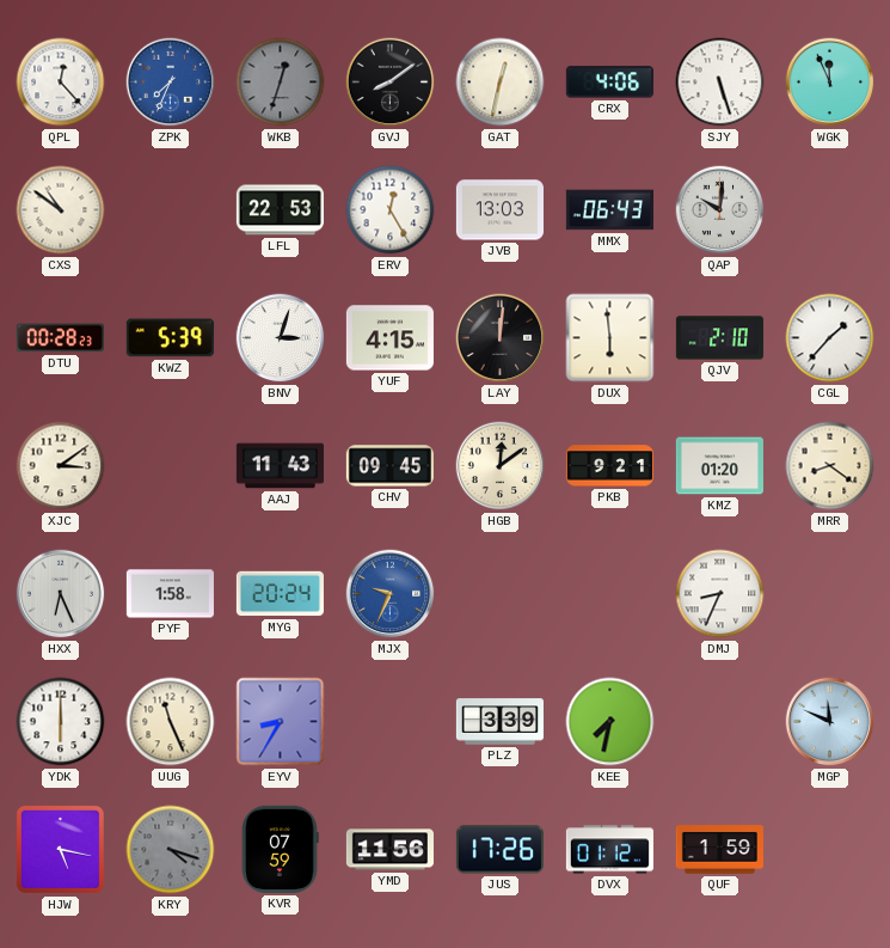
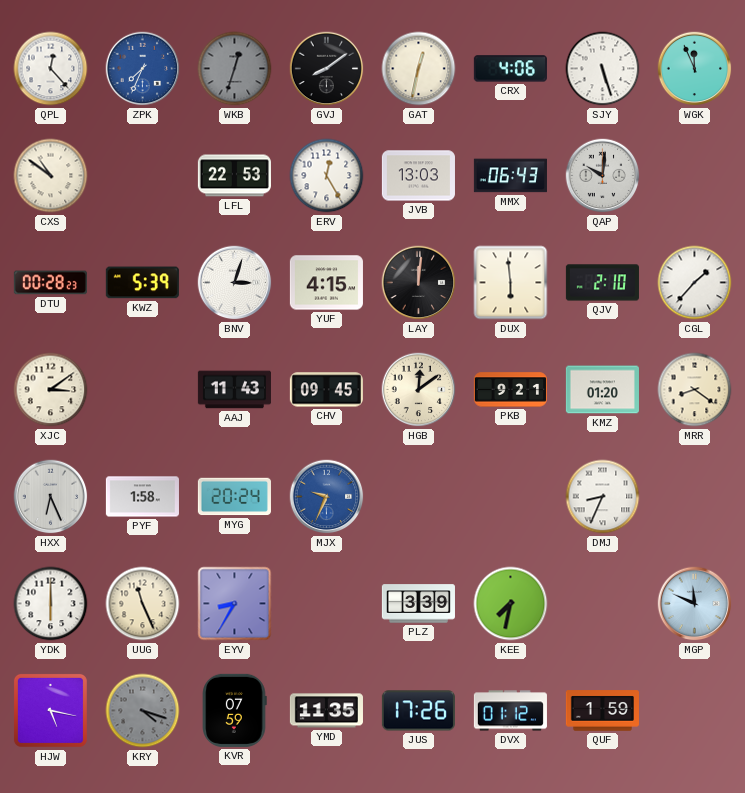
YMD: 11:56 -> 11:35
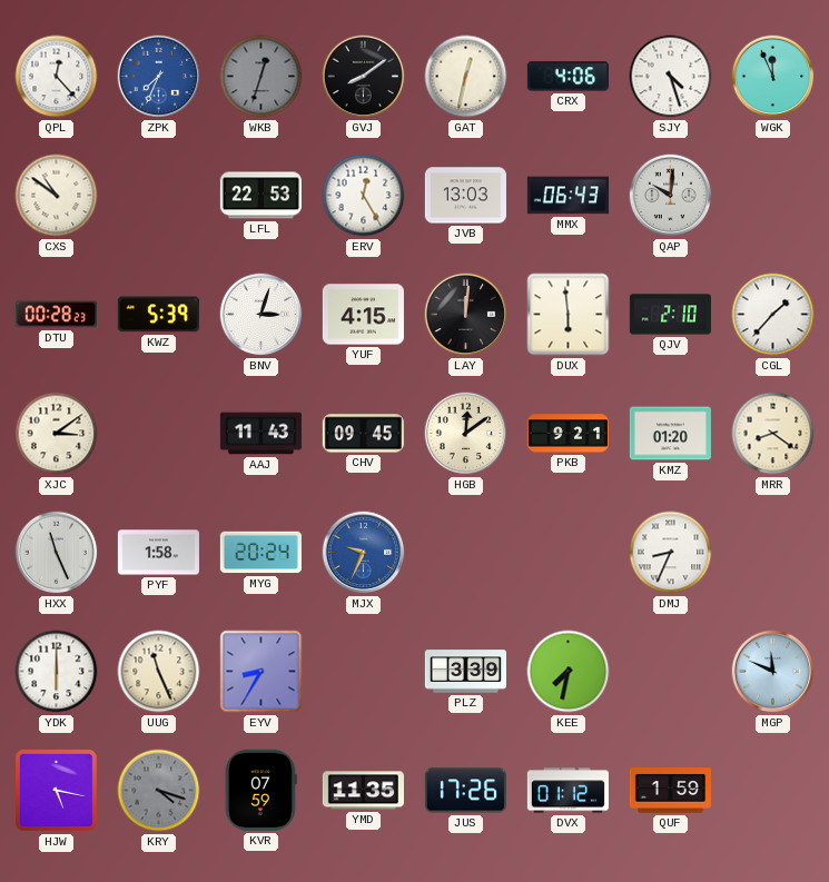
SJY: 5:27 -> 4:27
HXX: 6:26 -> 11:26
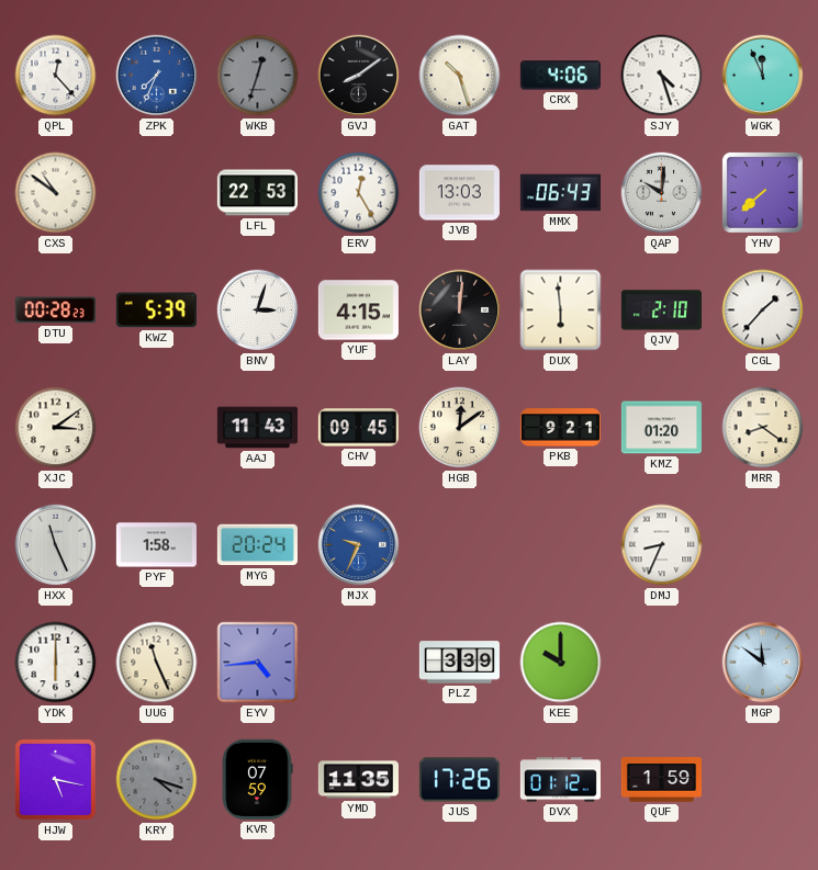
GAT: 12:32 -> 10:27
YHV: none -> 7:38
EYV: 8:35 -> 4:44
KEE: 7:32 -> 10:00
MGP: 11:49 -> 11:51
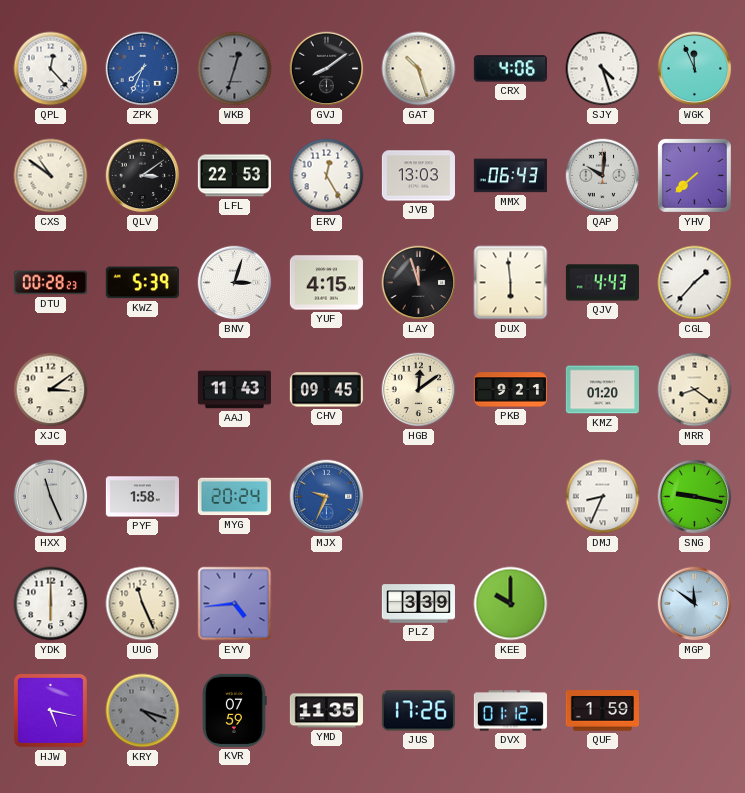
QLV: none -> 3:09
LAY: 12:01 -> 11:57
QJV: 2:10 -> 4:43
SNG: none -> 9:17
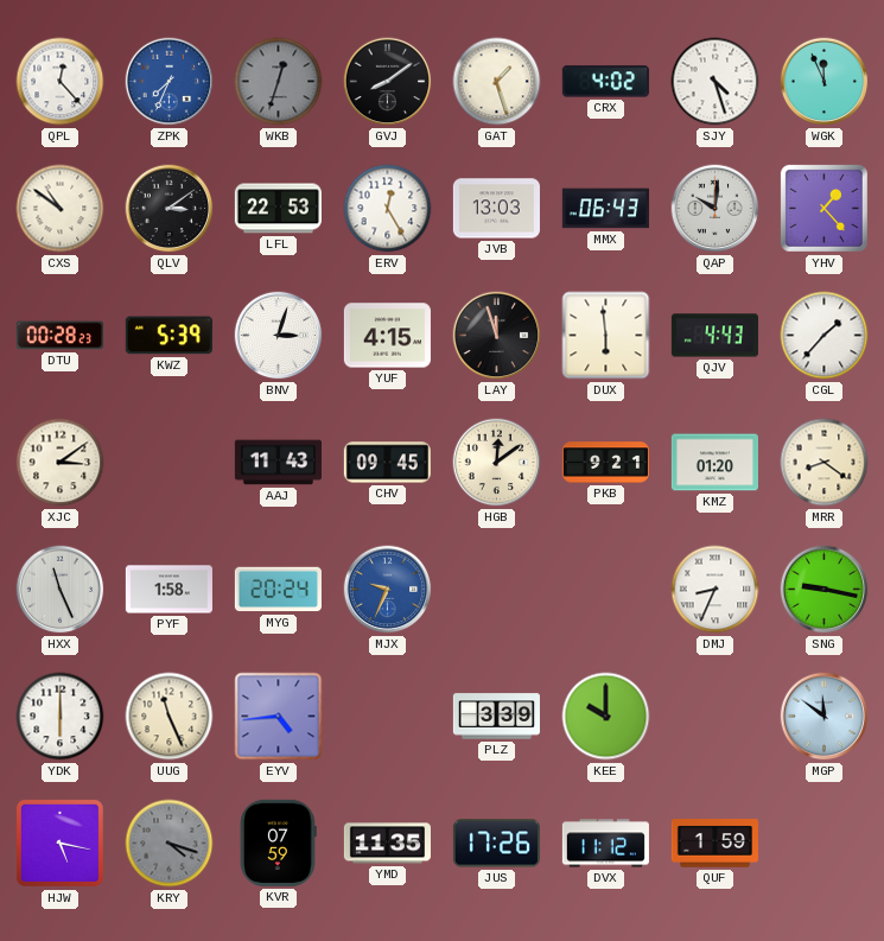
GAT: 10:27 -> 1:27
CRX: 4:06 -> 4:02
YHV: 7:38 -> 1:23
DVX: 01:12 -> 11:12
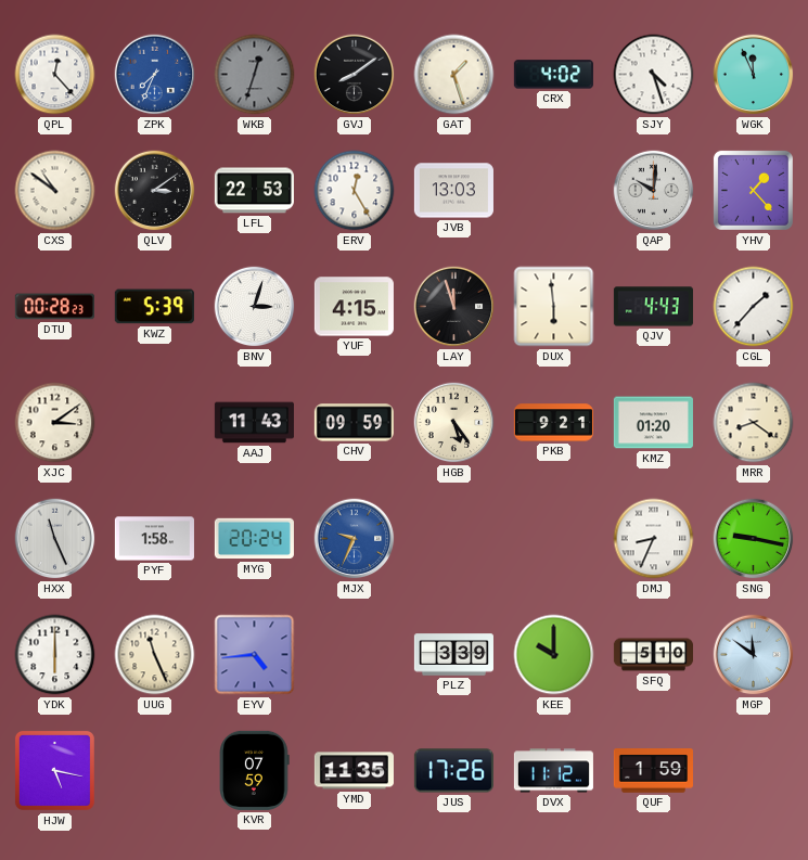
MMX: 06:43 -> none
CHV: 09:45 -> 09:59
HGB: 12:09 -> 5:24
SFQ: none -> 5:10
KRY: 4:18 -> none
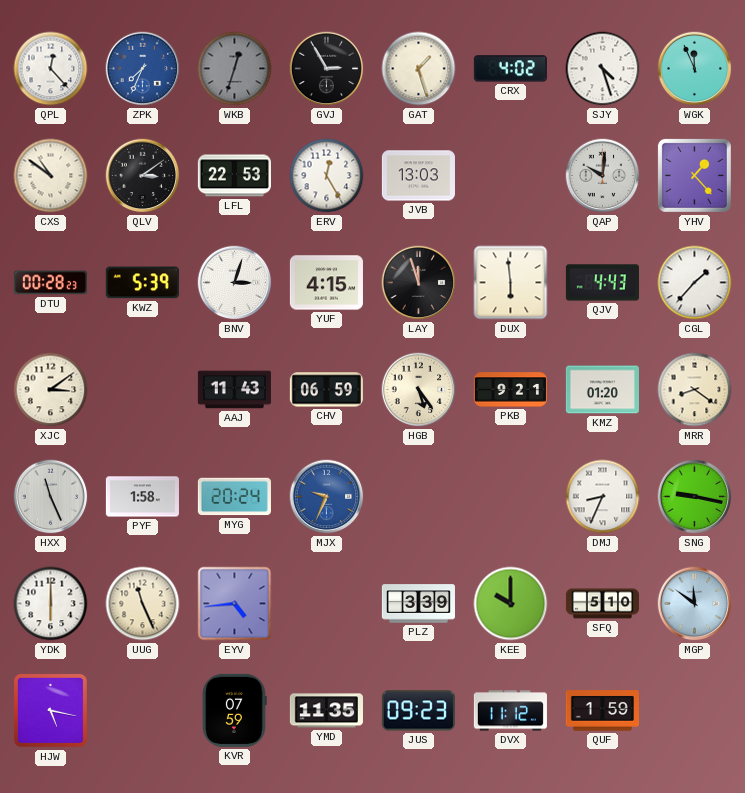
GVJ: 8:09 -> 2:55
CHV: 09:59 -> 06:59
JUS: 17:26 -> 09:23
